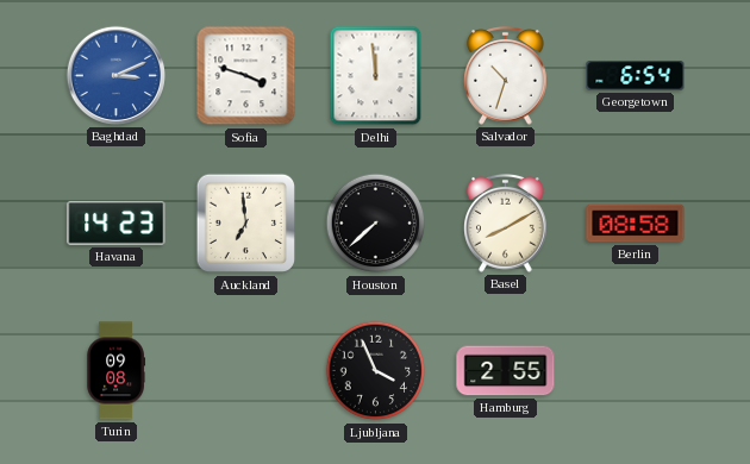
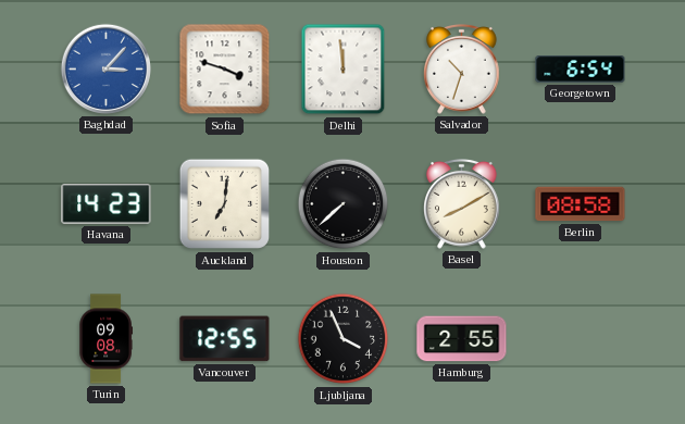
Baghdad: 3:11 -> 3:07
Auckland: 6:59 -> 7:01
Vancouver: none -> 12:55
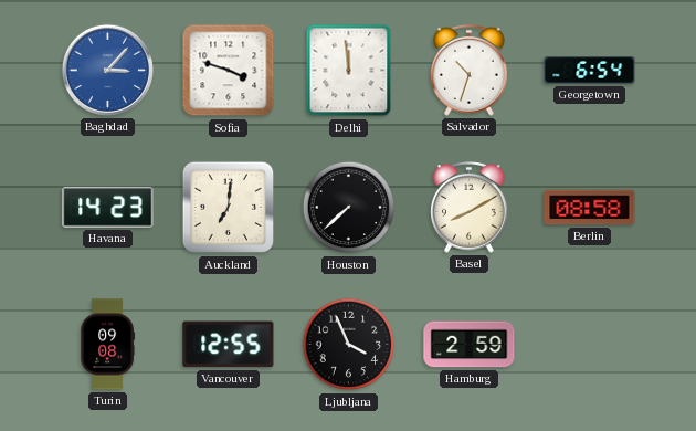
Hamburg: 2:55 -> 2:59
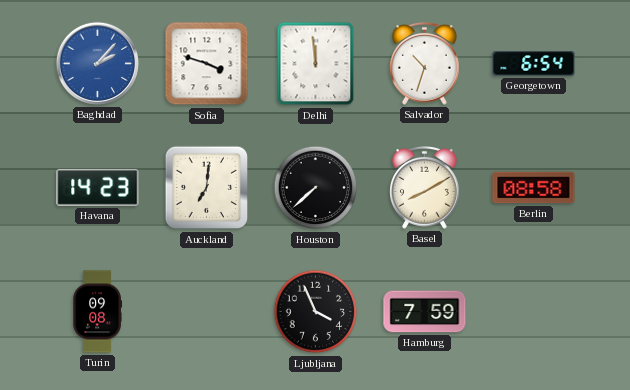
Baghdad: 3:07 -> 2:07
Vancouver: 12:55 -> none
Hamburg: 2:59 -> 7:59
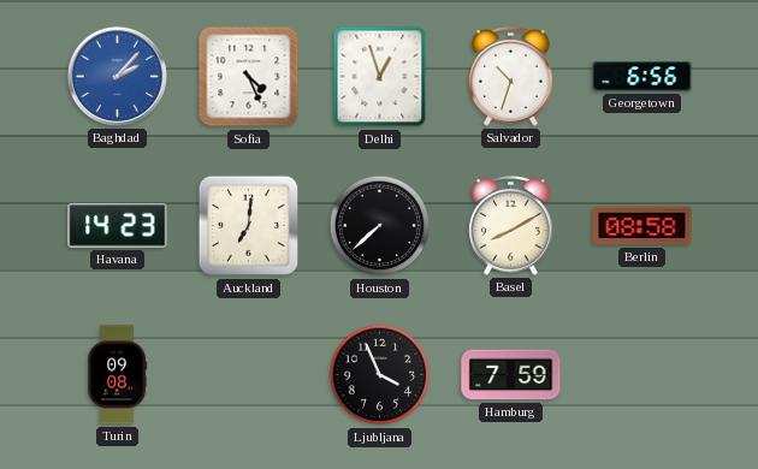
Sofia: 3:48 -> 4:26
Delhi: 11:59 -> 12:57
Georgetown: 6:54 -> 6:56
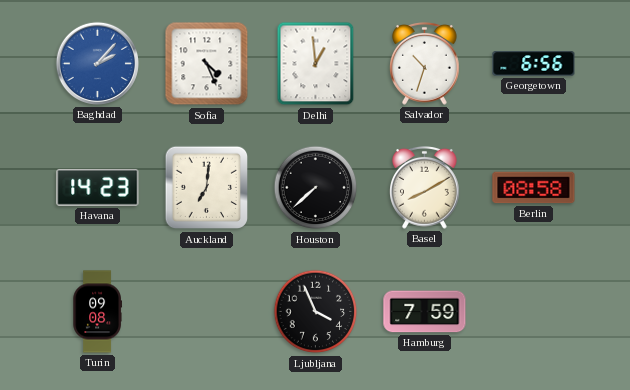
Delhi: 12:57 -> 12:59
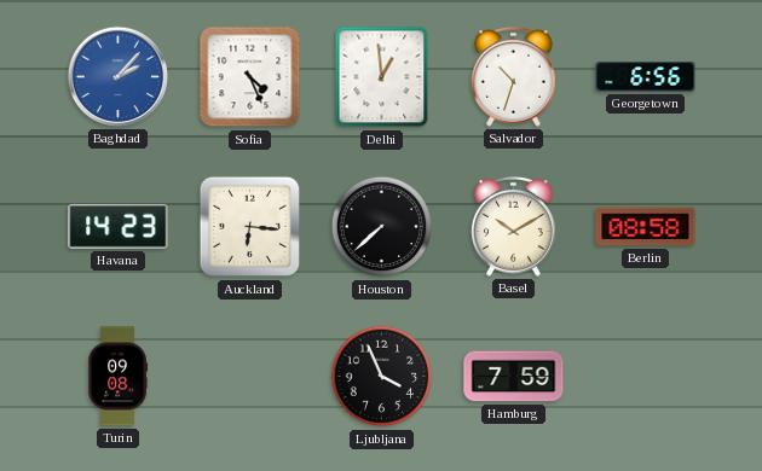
Auckland: 7:01 -> 6:16
Basel: 8:10 -> 10:10
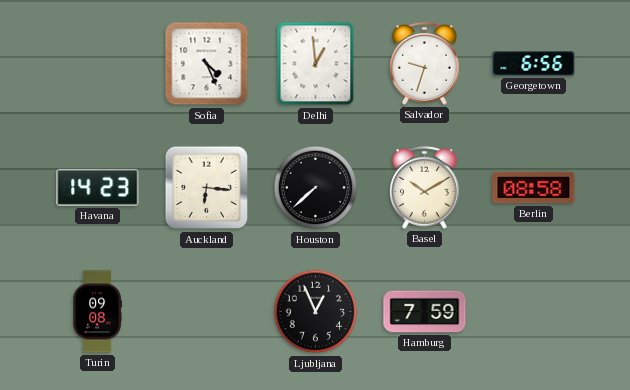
Baghdad: 2:07 -> none
Salvador: 10:33 -> 9:33
Ljubljana: 3:56 -> 12:56
